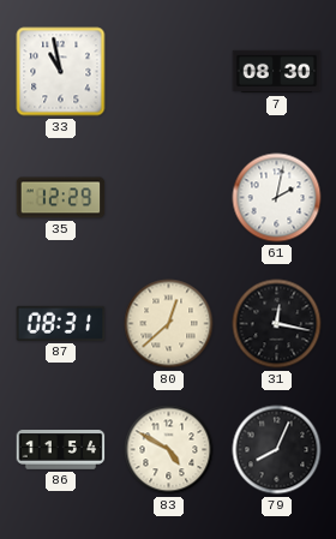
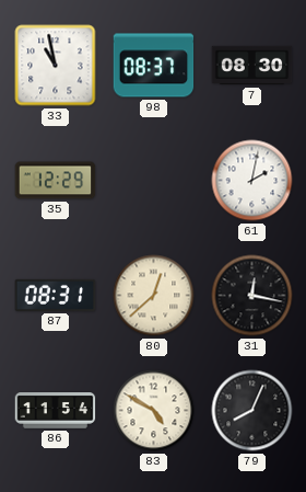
98: none -> 08:37
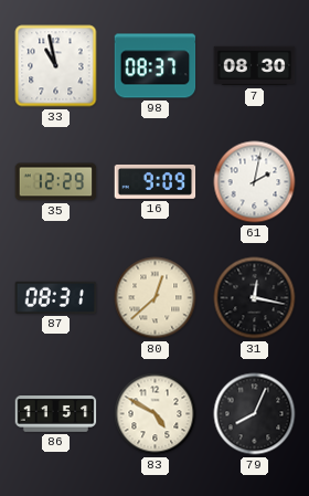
16: none -> 9:09
86: 11:54 -> 11:51
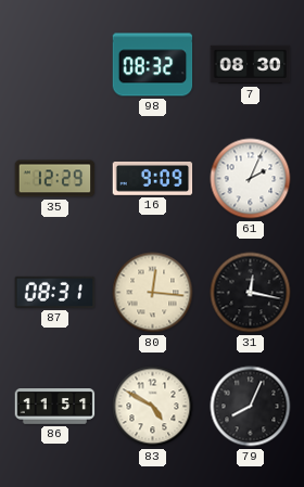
33: 10:58 -> none
98: 08:37 -> 08:32
61: 2:02 -> 2:04
80: 12:38 -> 12:16
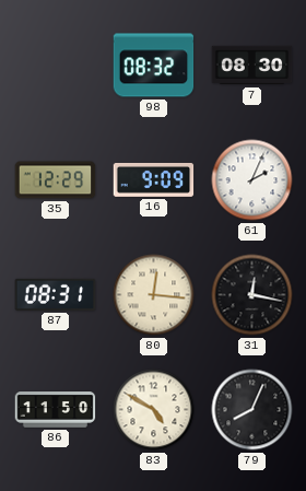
86: 11:51 -> 11:50
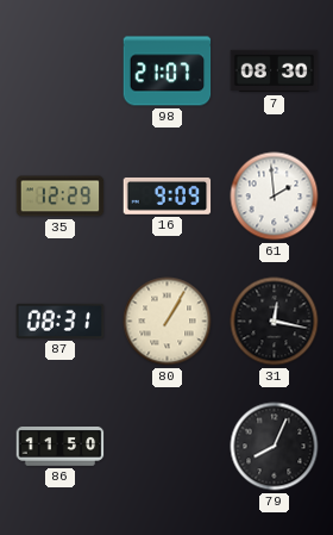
98: 08:32 -> 21:07
61: 2:04 -> 1:59
80: 12:16 -> 1:05
83: 4:50 -> none
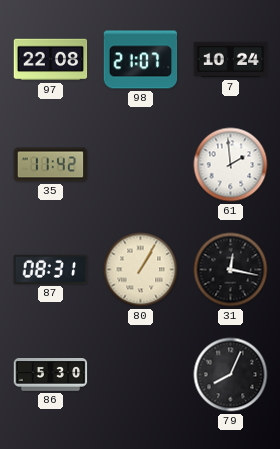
97: none -> 22:08
7: 08:30 -> 10:24
35: 12:29 -> 11:42
16: 9:09 -> none
86: 11:50 -> 5:30
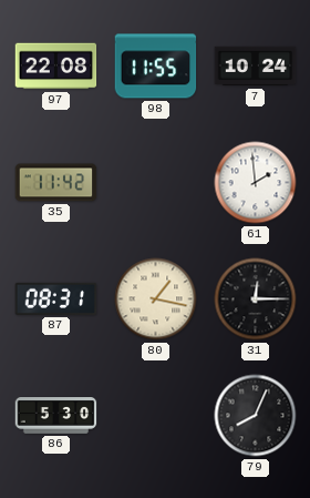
98: 21:07 -> 11:55
80: 1:05 -> 1:17
31: 12:17 -> 12:15
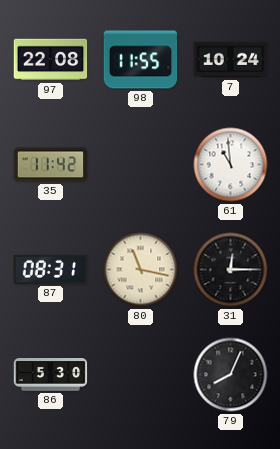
61: 1:59 -> 10:59
80: 1:17 -> 11:17
